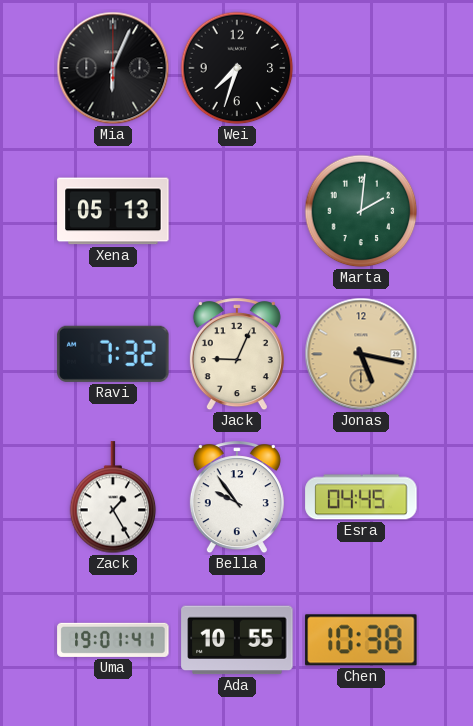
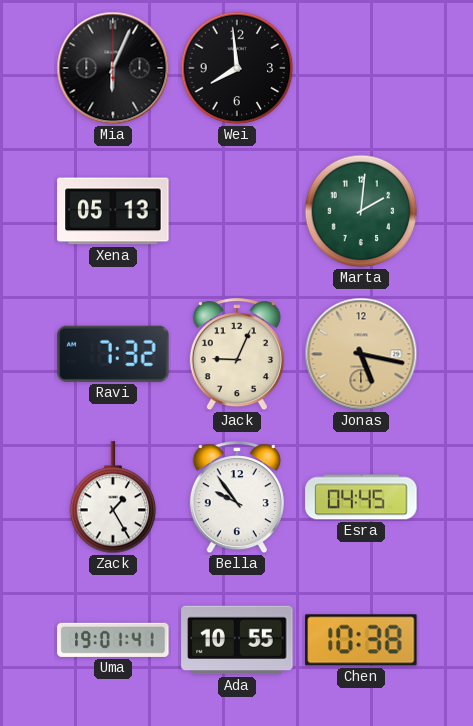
Wei: 7:33 -> 7:59
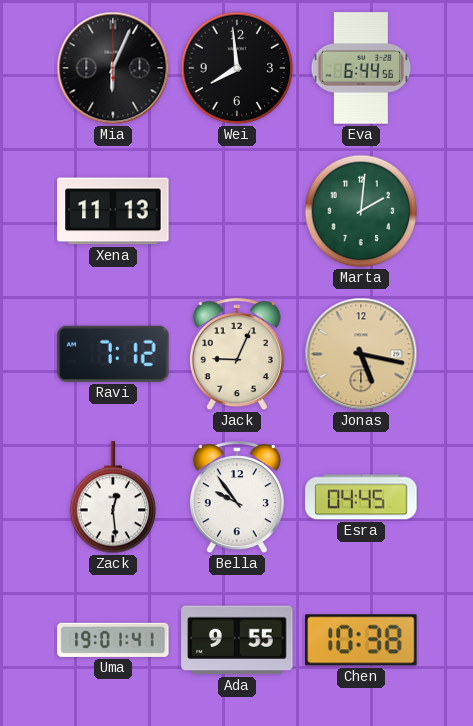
Eva: none -> 6:44
Xena: 05:13 -> 11:13
Ravi: 7:32 -> 7:12
Zack: 1:25 -> 12:29
Ada: 10:55 -> 9:55
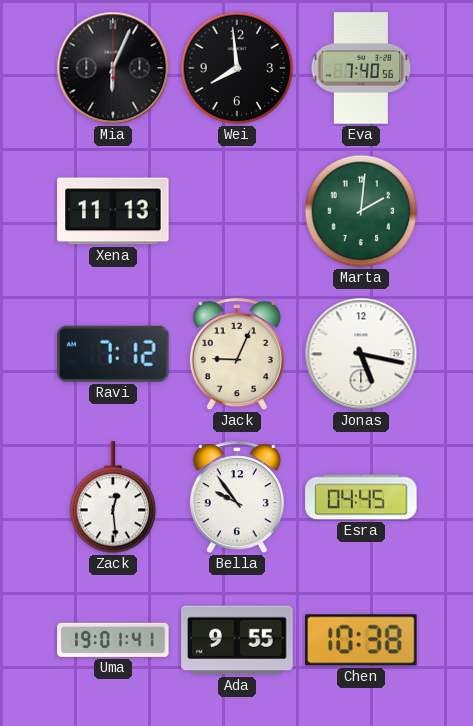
Eva: 6:44 -> 7:40
Jonas dial: champagne -> white
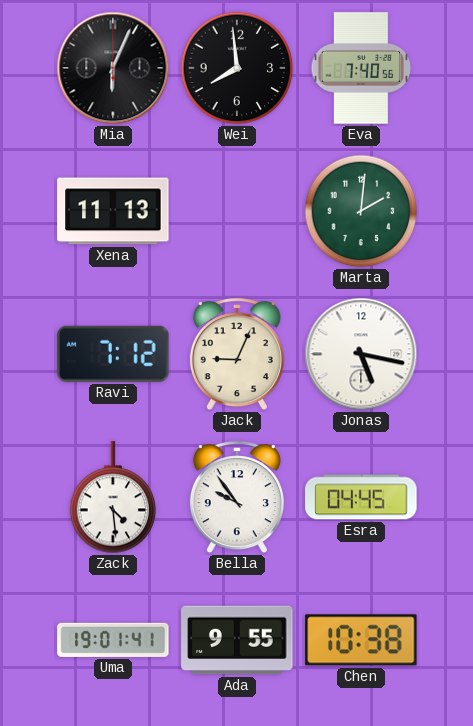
Zack: 12:29 -> 4:29
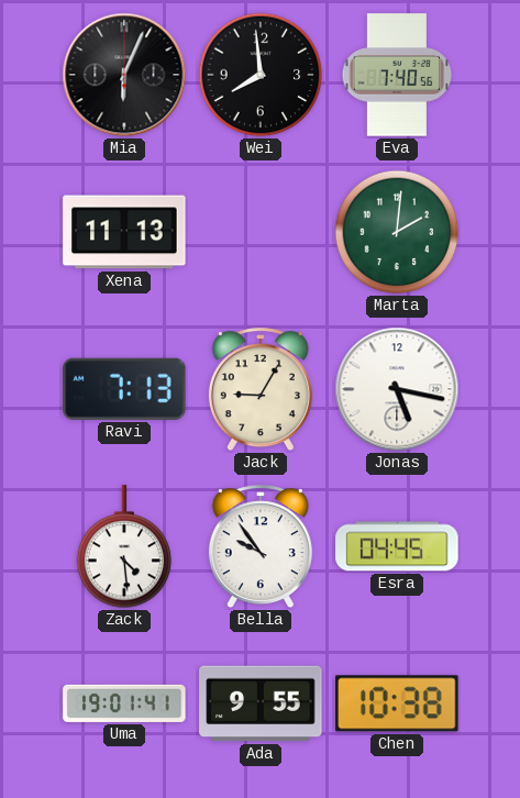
Ravi: 7:12 -> 7:13
Jack: 9:04 -> 9:05
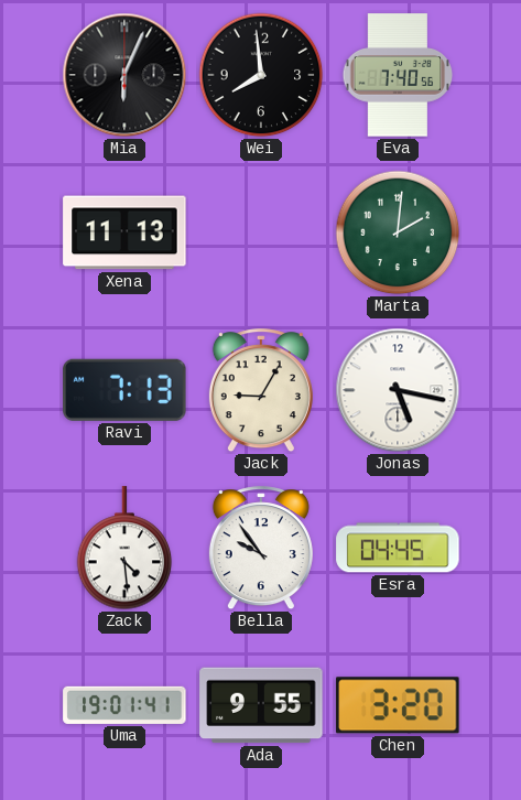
Chen: 10:38 -> 3:20
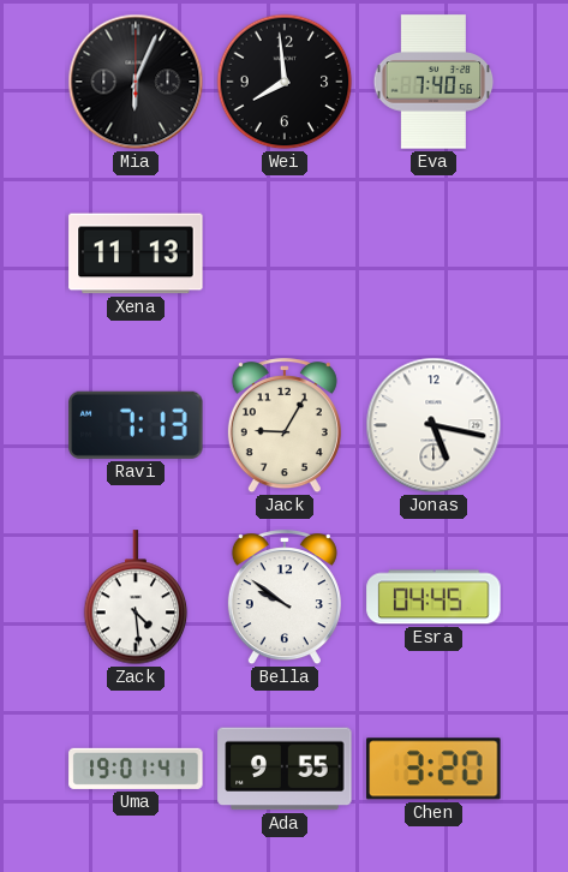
Marta: 2:01 -> none
Bella: 9:54 -> 9:51
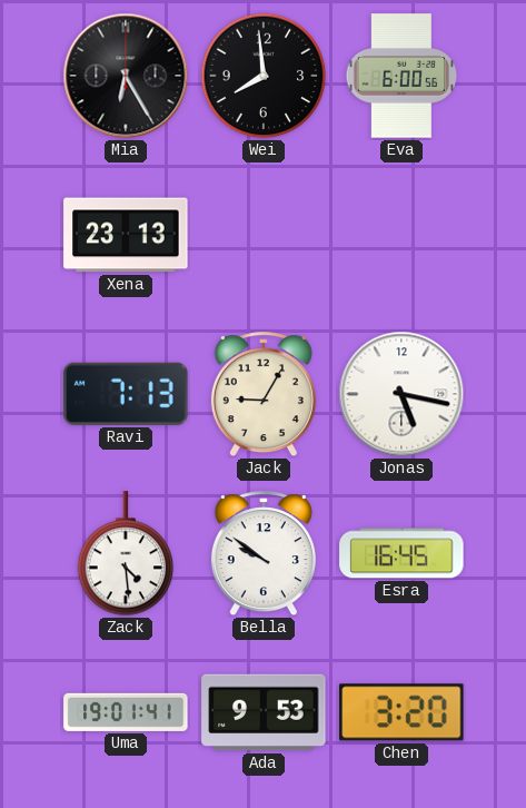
Mia: 6:04 -> 6:25
Eva: 7:40 -> 6:00
Xena: 11:13 -> 23:13
Esra: 04:45 -> 16:45
Ada: 9:55 -> 9:53
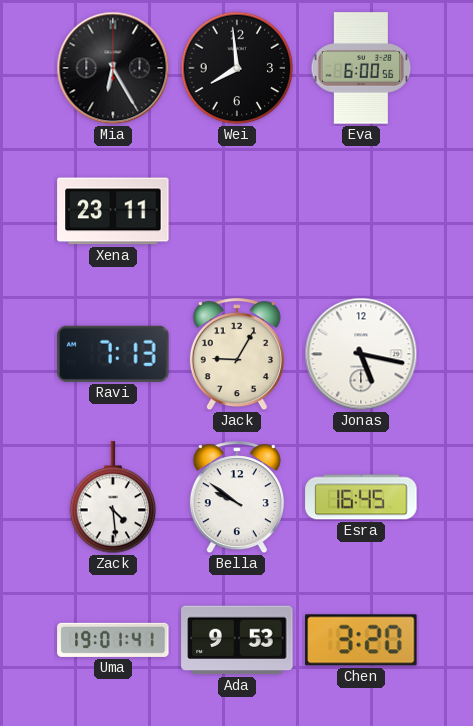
Xena: 23:13 -> 23:11
